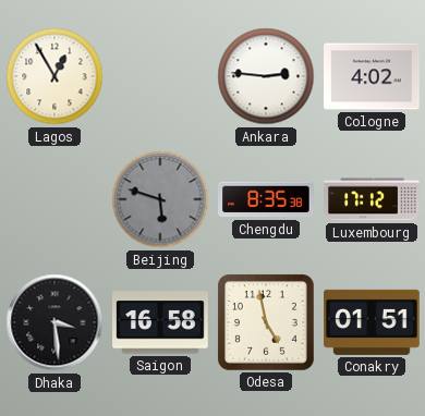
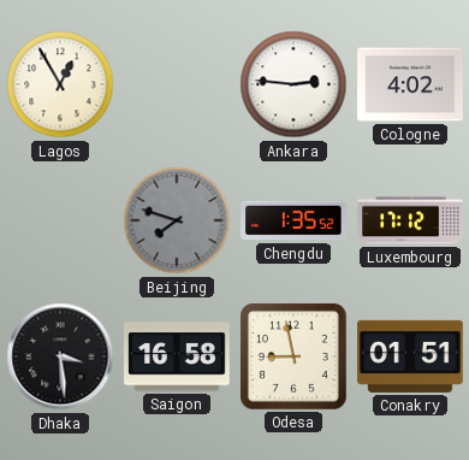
Beijing: 5:48 -> 7:48
Chengdu: 8:35 -> 1:35
Odesa: 4:58 -> 8:58
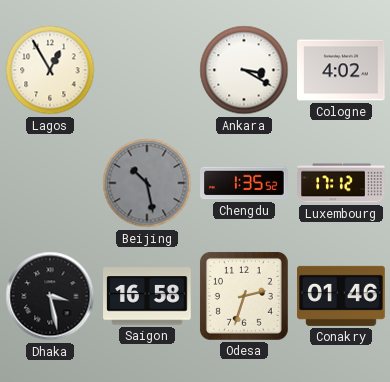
Ankara: 2:46 -> 3:20
Beijing: 7:48 -> 10:28
Dhaka: 3:29 -> 3:28
Odesa: 8:58 -> 2:33
Conakry: 01:51 -> 01:46
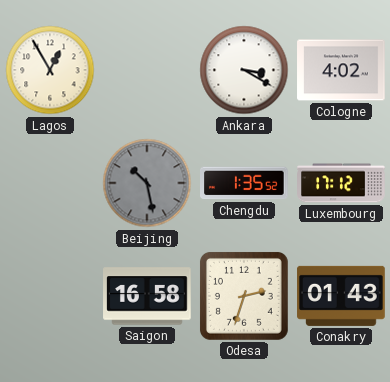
Dhaka: 3:28 -> none
Conakry: 01:46 -> 01:43
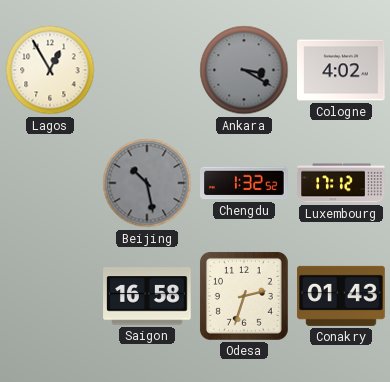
Ankara dial: white -> grey
Chengdu: 1:35 -> 1:32
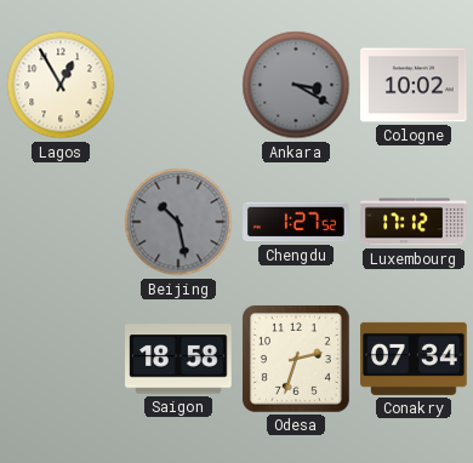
Cologne: 4:02 -> 10:02
Chengdu: 1:32 -> 1:27
Saigon: 16:58 -> 18:58
Conakry: 01:43 -> 07:34
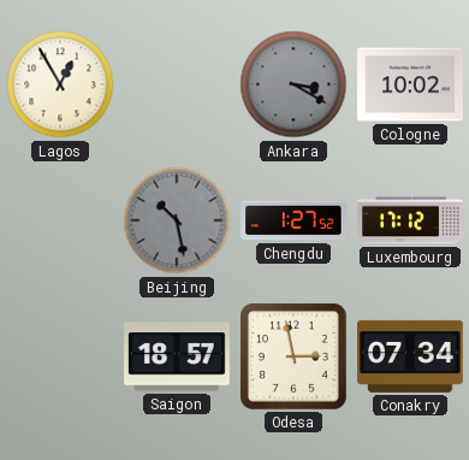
Saigon: 18:58 -> 18:57
Odesa: 2:33 -> 2:58
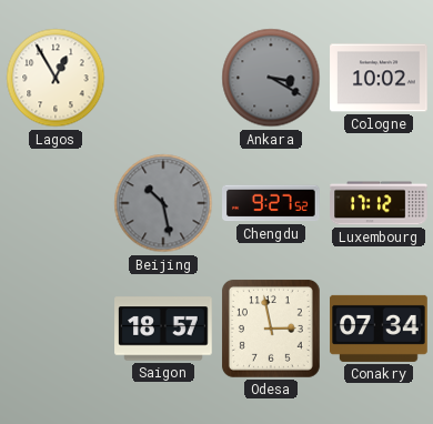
Chengdu: 1:27 -> 9:27
